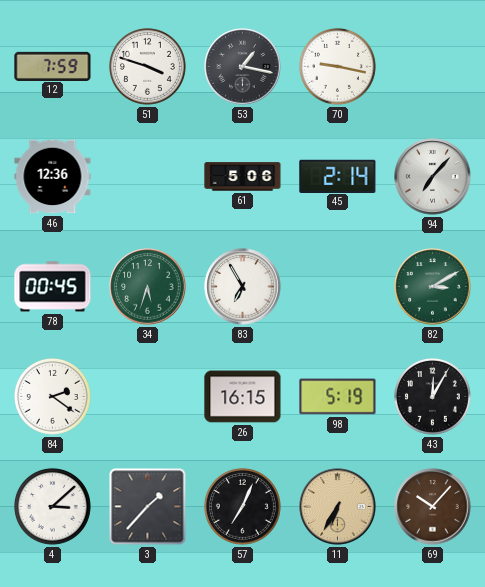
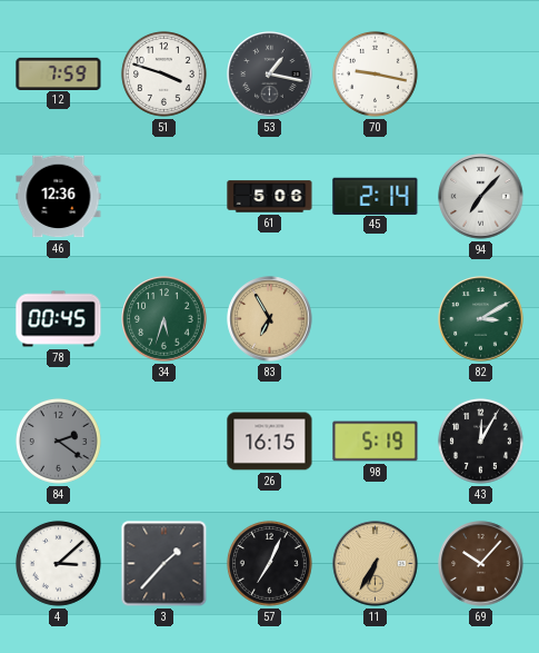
83 dial: white -> champagne
84 dial: white -> grey
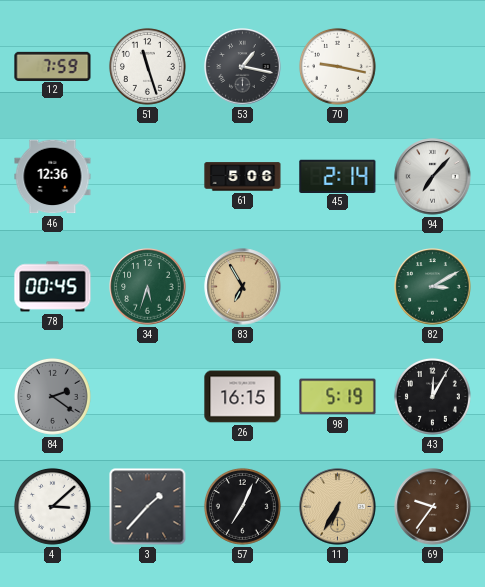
51: 3:48 -> 11:27
69: 10:07 -> 9:36
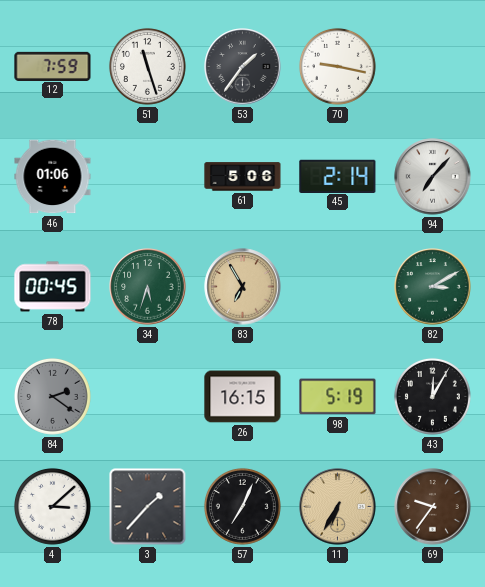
53: 1:17 -> 1:36
46: 12:36 -> 01:06
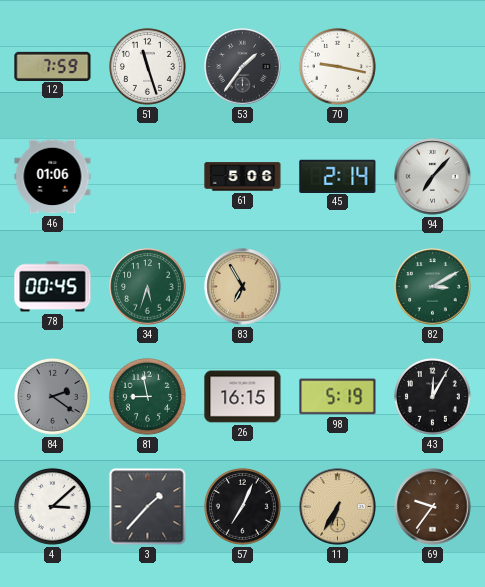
81: none -> 8:58
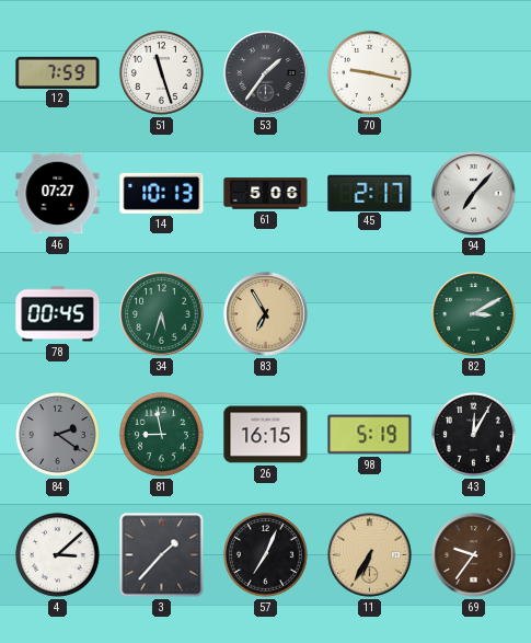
46: 01:06 -> 07:27
14: none -> 10:13
45: 2:14 -> 2:17
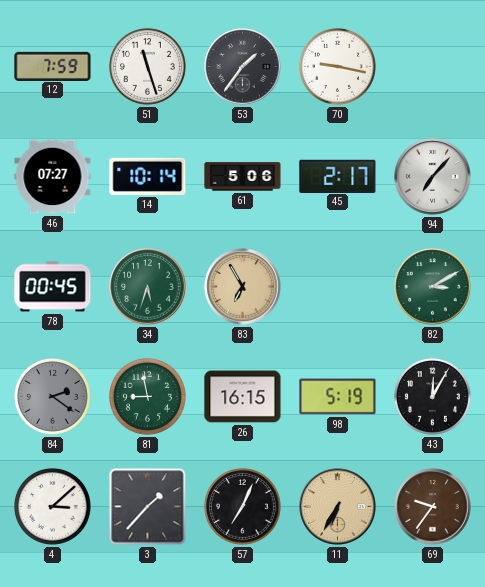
14: 10:13 -> 10:14
